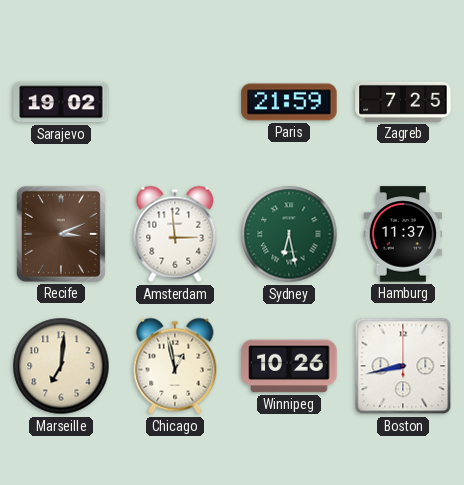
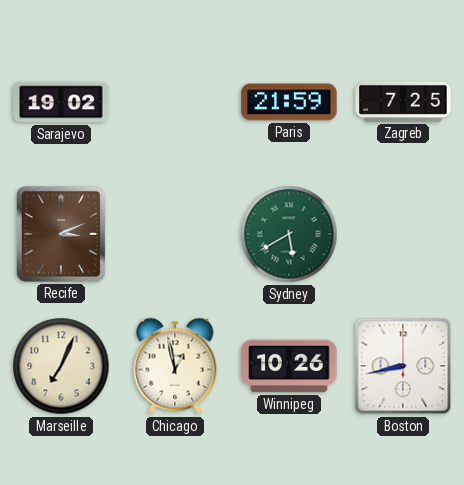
Amsterdam: 2:59 -> none
Sydney: 6:28 -> 5:40
Hamburg: 11:37 -> none
Marseille: 7:01 -> 7:04
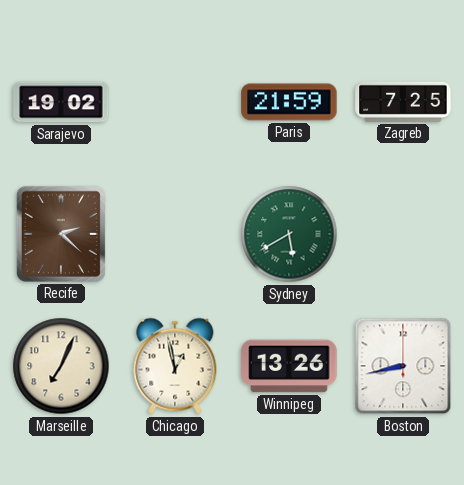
Recife: 3:11 -> 2:22
Winnipeg: 10:26 -> 13:26
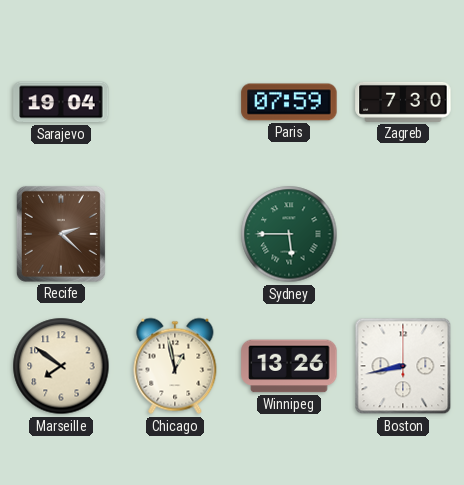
Sarajevo: 19:02 -> 19:04
Paris: 21:59 -> 07:59
Zagreb: 7:25 -> 7:30
Sydney: 5:40 -> 5:45
Marseille: 7:04 -> 7:51
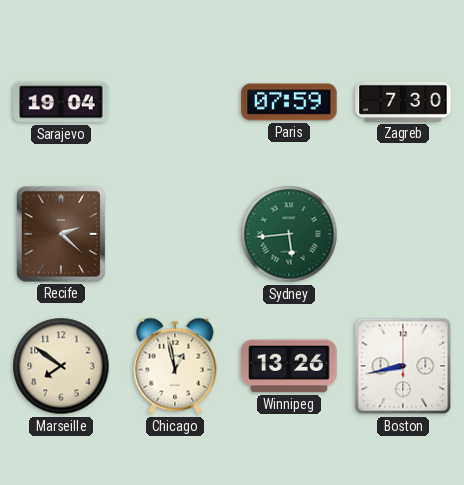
Sydney: 5:45 -> 5:44
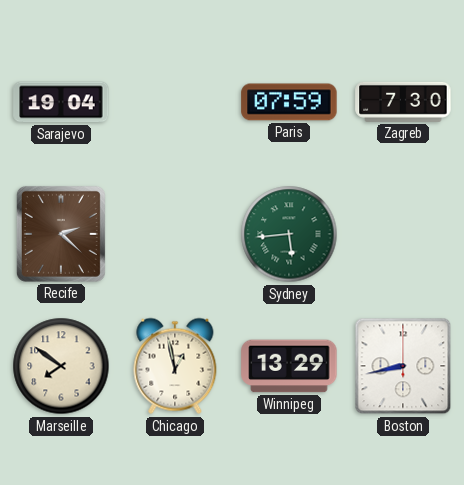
Winnipeg: 13:26 -> 13:29
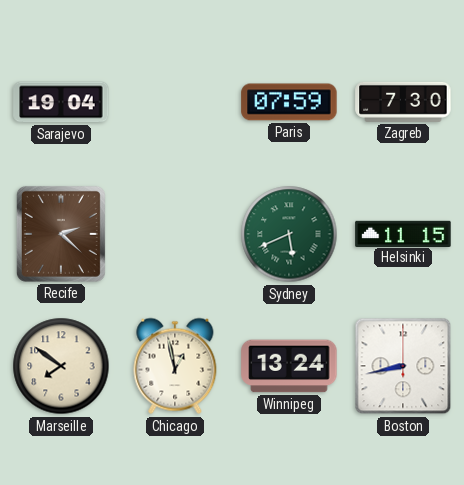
Sydney: 5:44 -> 5:41
Helsinki: none -> 11:15
Winnipeg: 13:29 -> 13:24
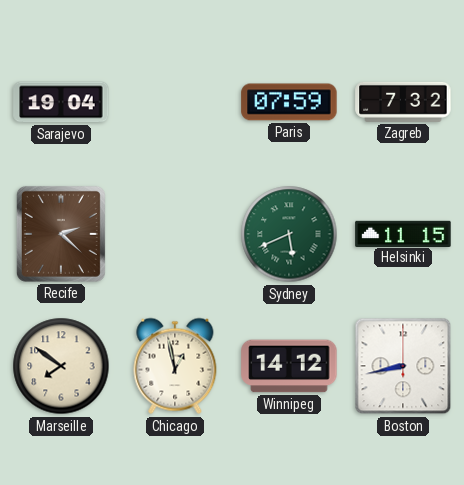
Zagreb: 7:30 -> 7:32
Winnipeg: 13:24 -> 14:12
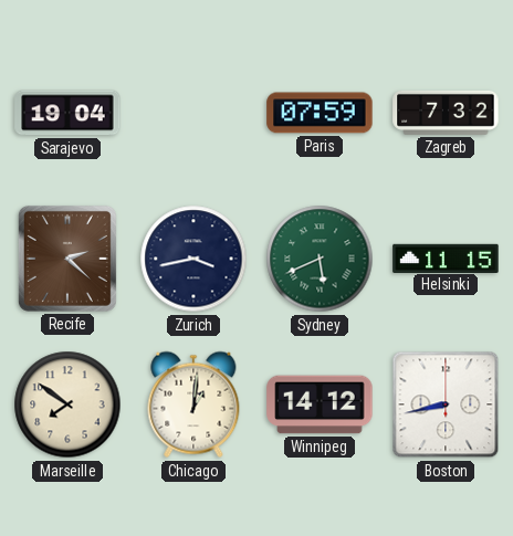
Zurich: none -> 3:43
Chicago: 12:58 -> 1:01
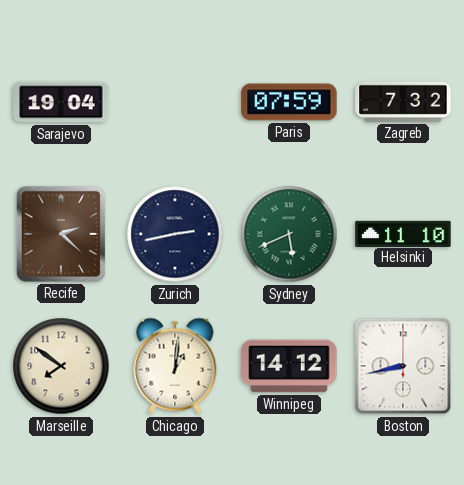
Zurich: 3:43 -> 2:43
Helsinki: 11:15 -> 11:10
